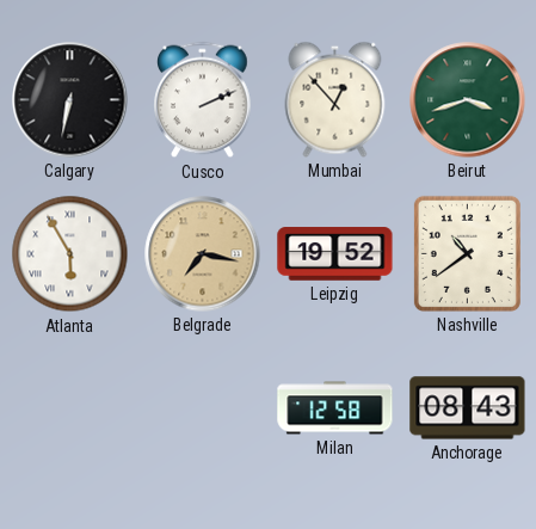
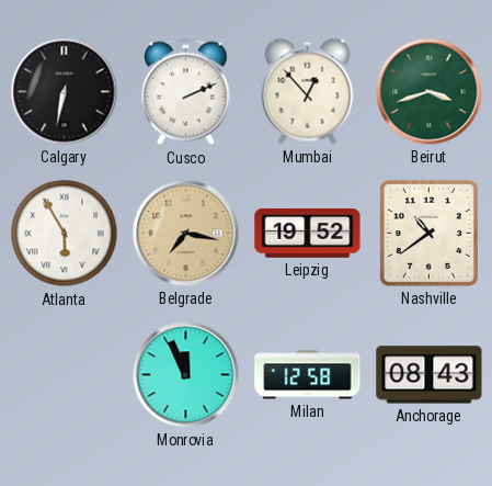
Monrovia: none -> 11:56
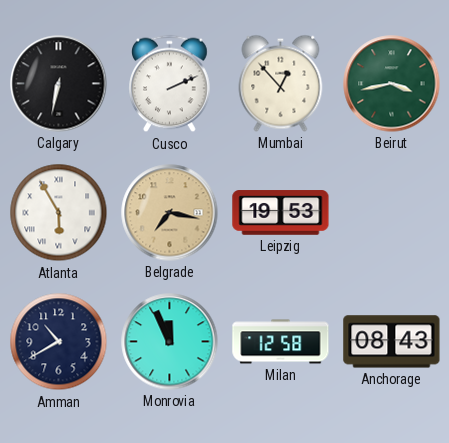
Beirut: 3:42 -> 3:43
Leipzig: 19:52 -> 19:53
Nashville: 10:39 -> none
Amman: none -> 10:40
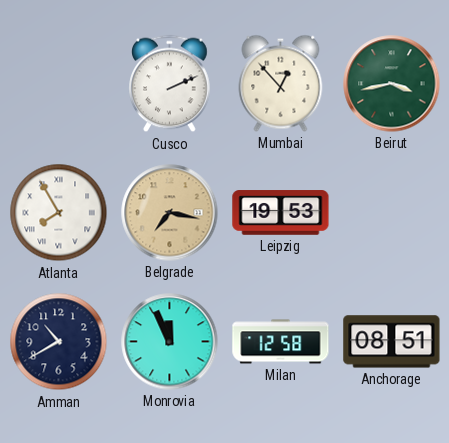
Calgary: 6:32 -> none
Atlanta: 5:55 -> 7:55
Anchorage: 08:43 -> 08:51
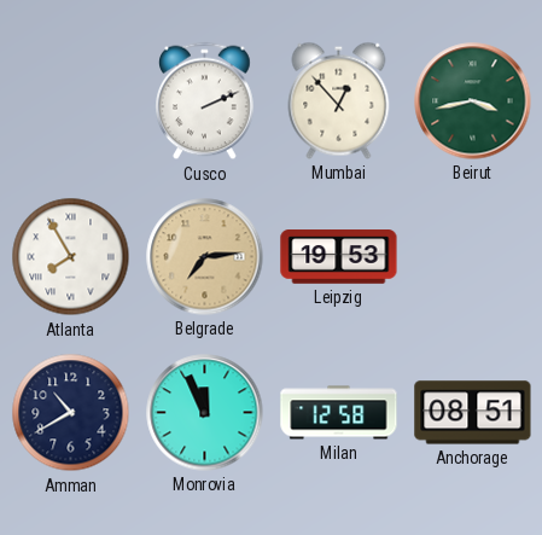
Belgrade: 7:17 -> 7:14
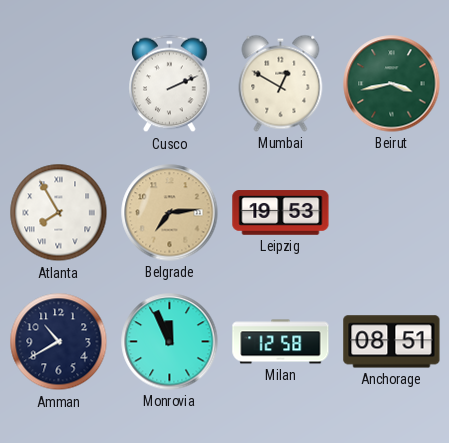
Mumbai: 12:53 -> 12:50
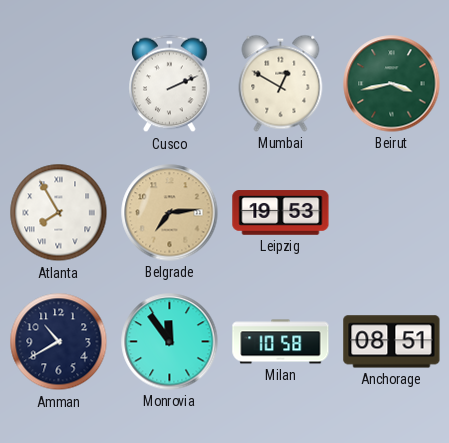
Monrovia: 11:56 -> 11:54
Milan: 12:58 -> 10:58
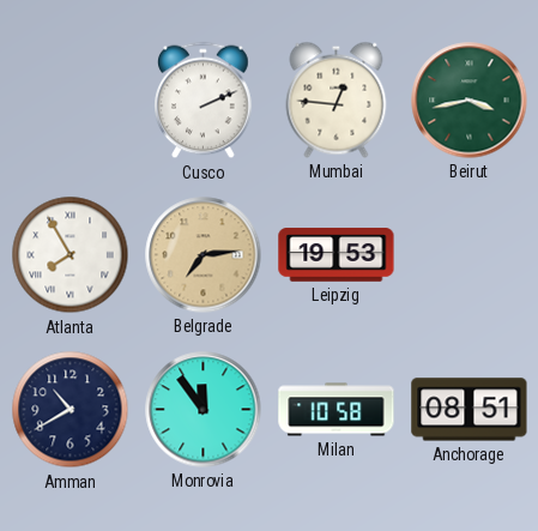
Mumbai: 12:50 -> 12:46
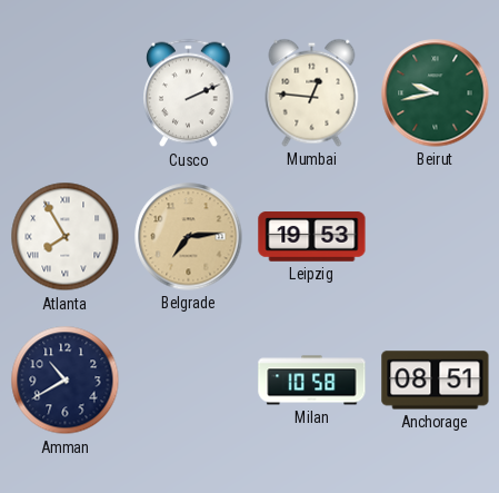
Beirut: 3:43 -> 9:43
Monrovia: 11:54 -> none
